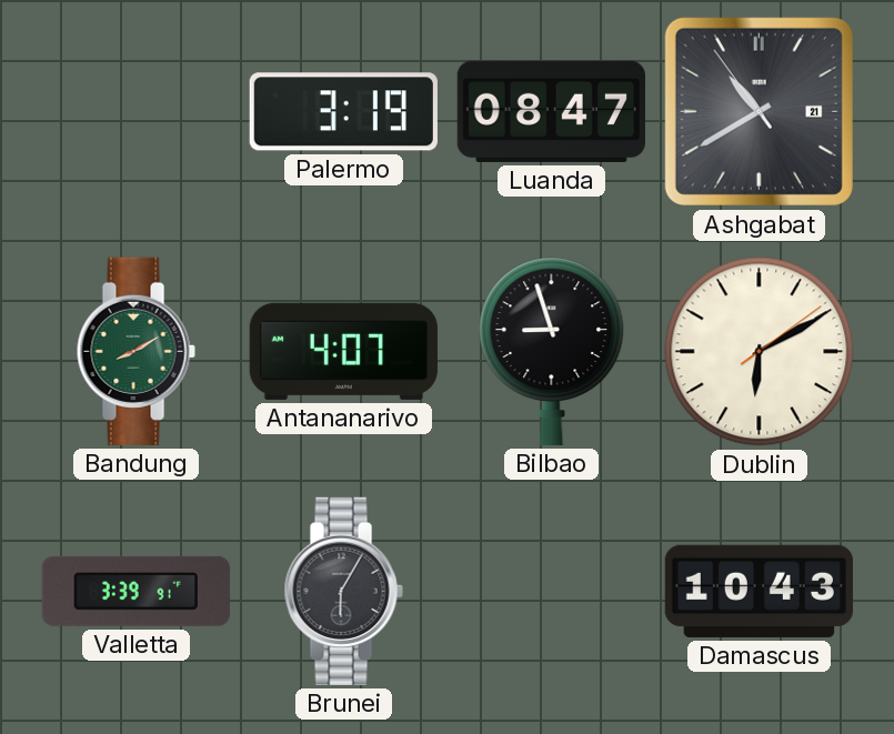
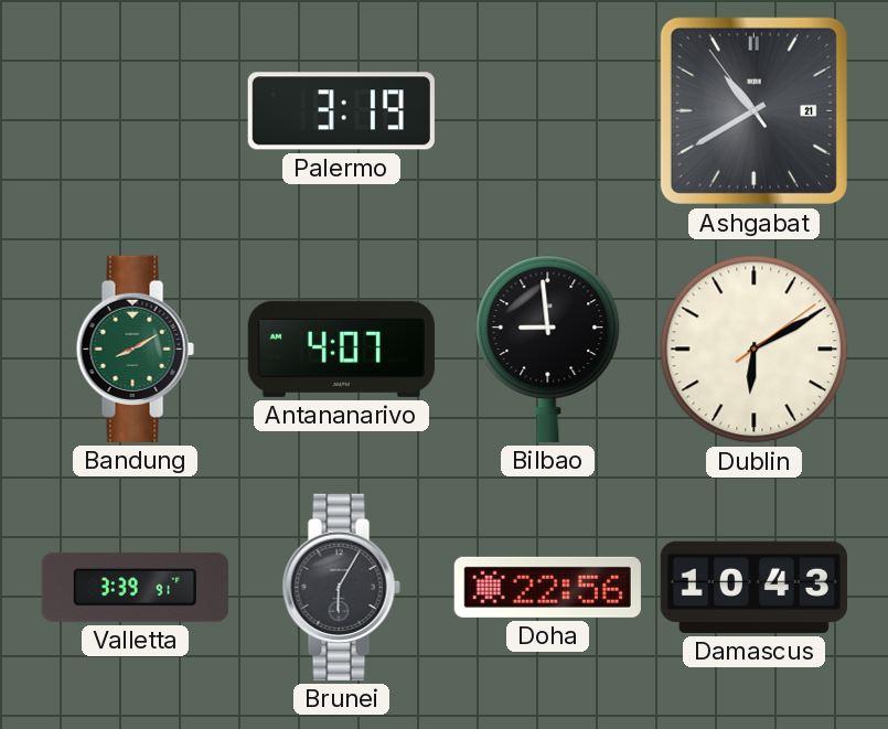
Luanda: 08:47 -> none
Bilbao: 8:57 -> 8:59
Doha: none -> 22:56
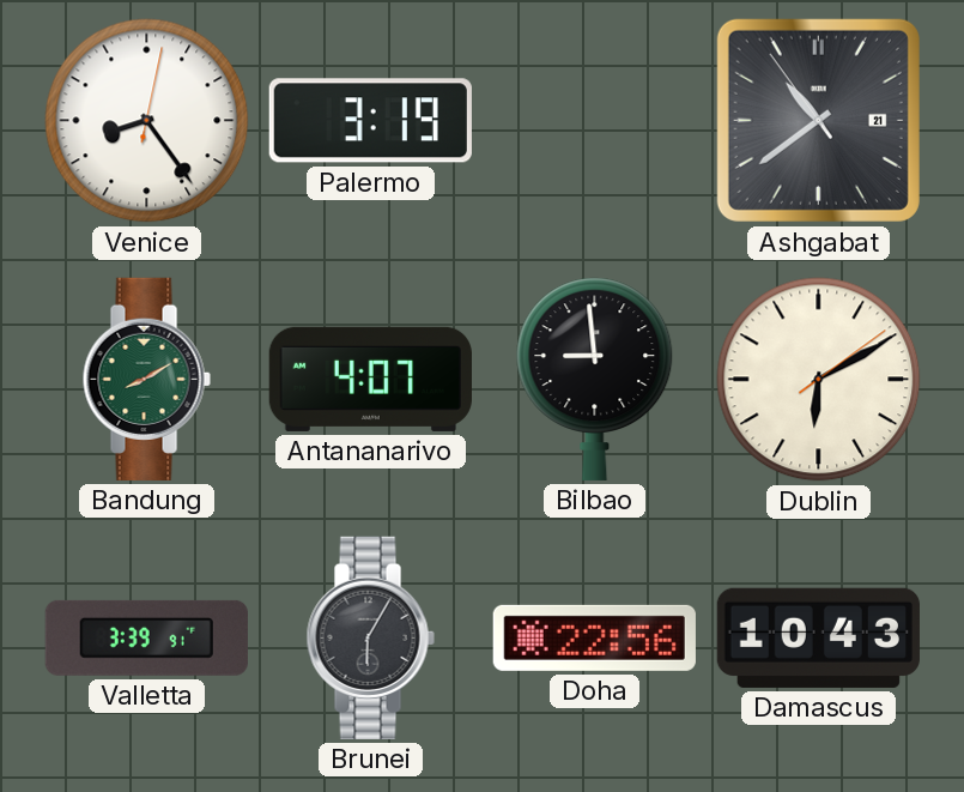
Venice: none -> 8:24
Ashgabat: 10:39 -> 10:38
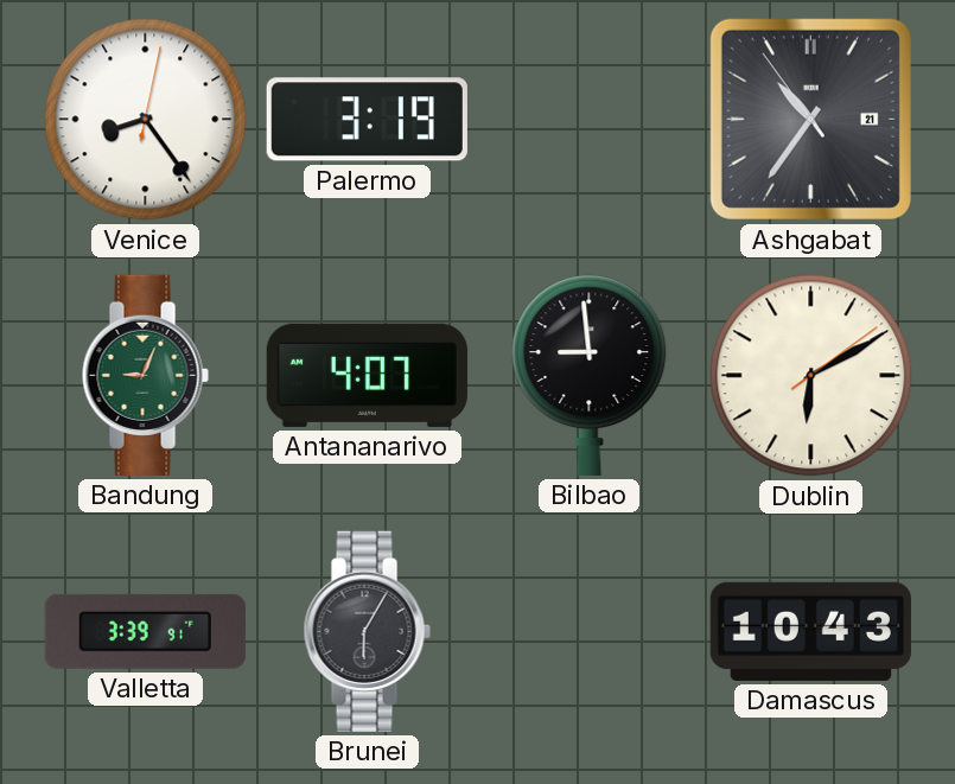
Ashgabat: 10:38 -> 10:35
Bandung: 8:10 -> 9:04
Doha: 22:56 -> none
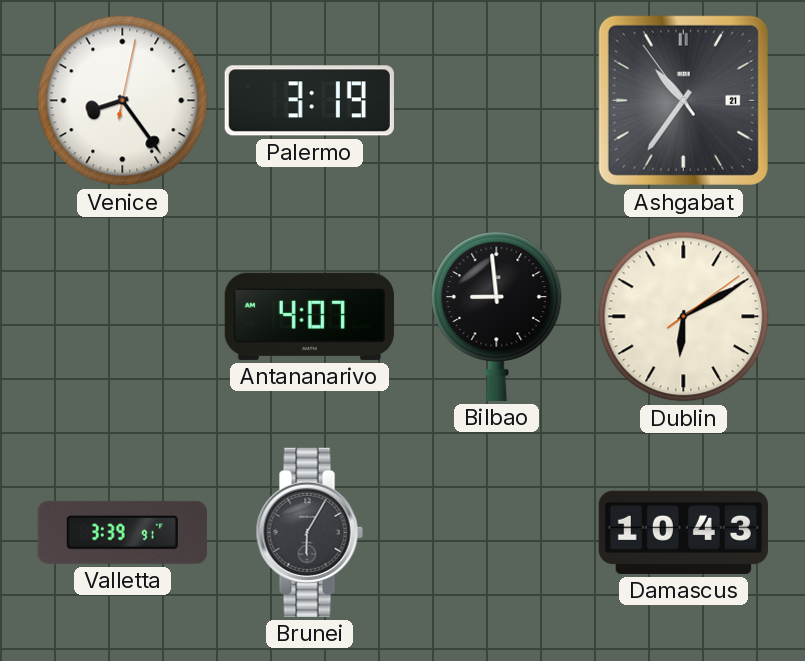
Bandung: 9:04 -> none
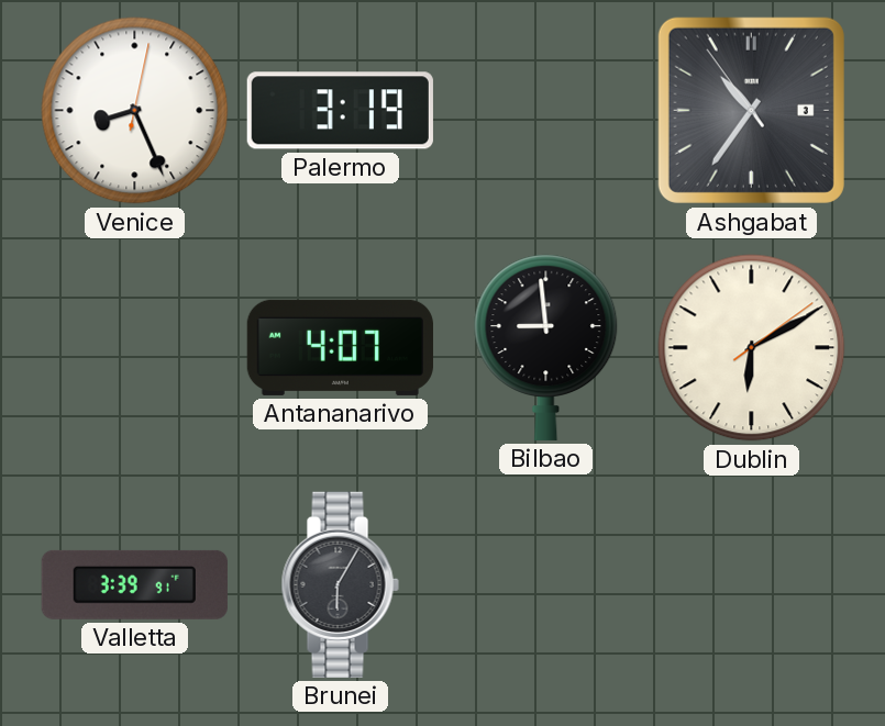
Venice: 8:24 -> 8:26
Ashgabat date: 21 -> 3
Damascus: 10:43 -> none
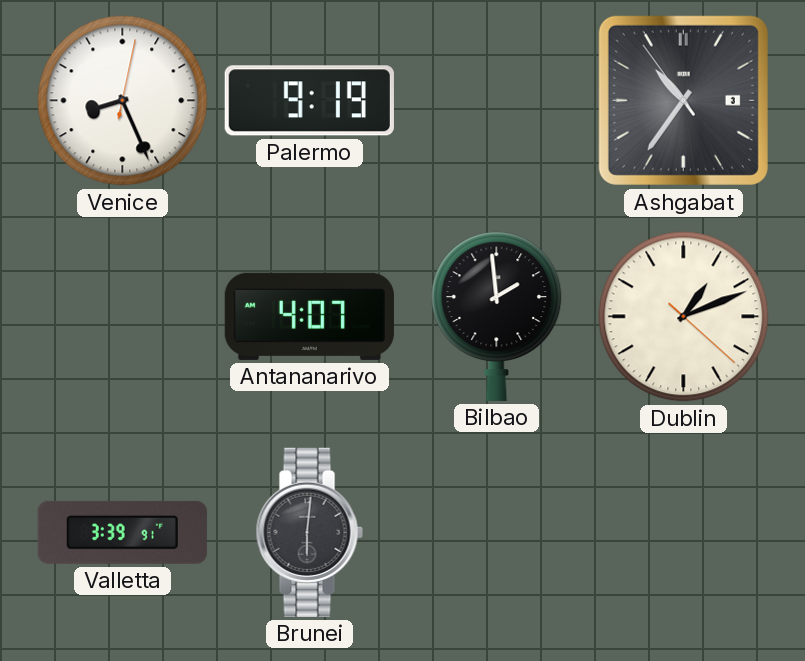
Palermo: 3:19 -> 9:19
Bilbao: 8:59 -> 1:59
Dublin: 6:10 -> 1:11
Brunei: 6:05 -> 6:01
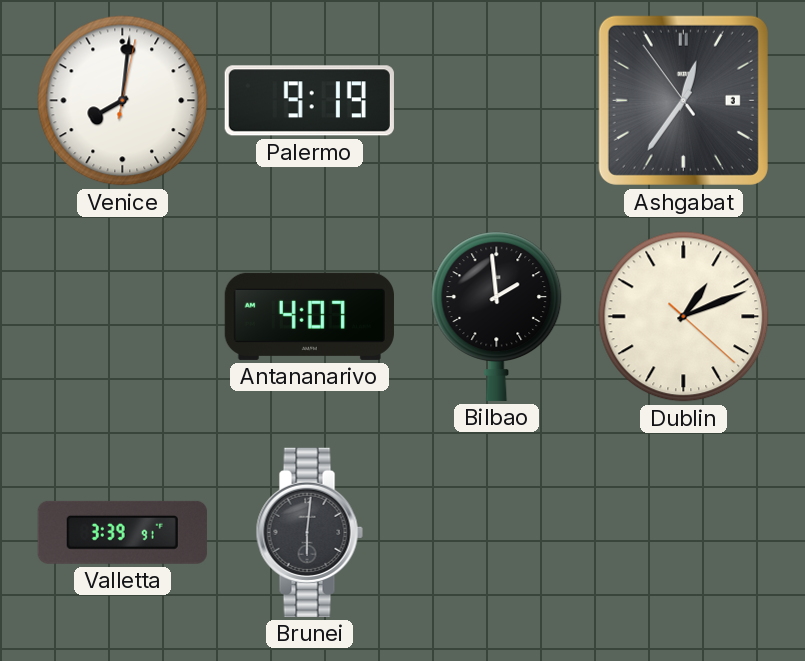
Venice: 8:26 -> 8:01
Ashgabat: 10:35 -> 12:35
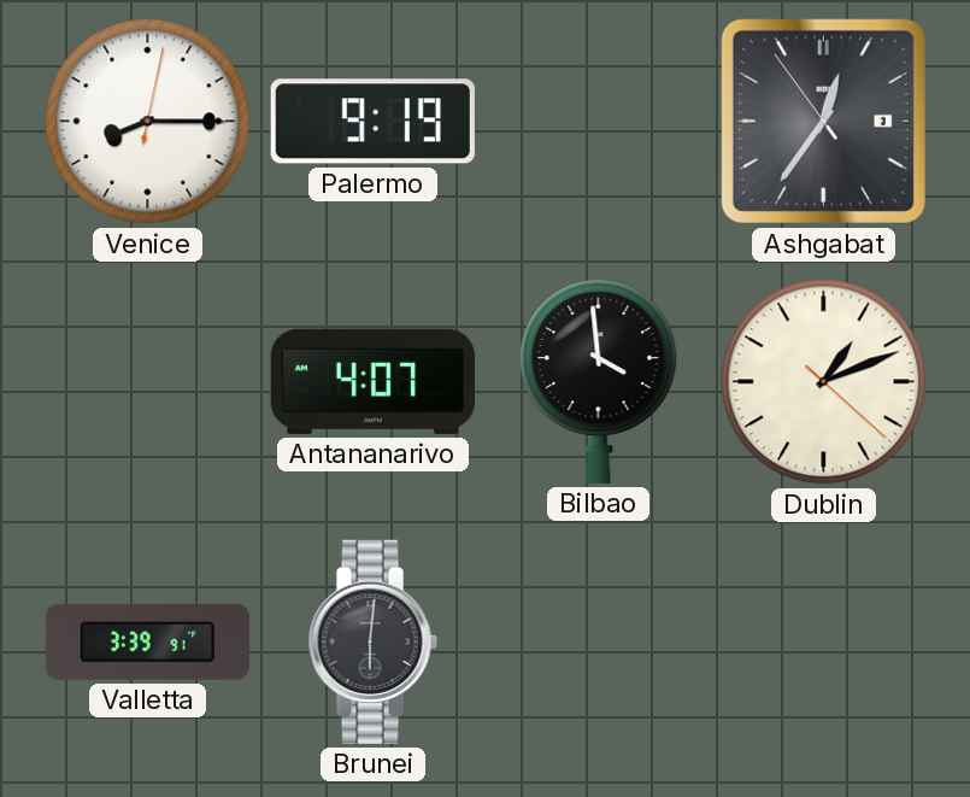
Venice: 8:01 -> 8:15
Bilbao: 1:59 -> 3:59
